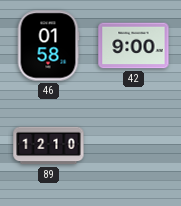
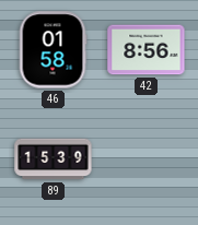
42: 9:00 -> 8:56
89: 12:10 -> 15:39
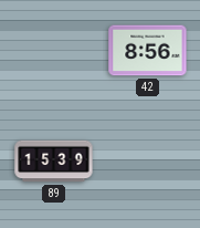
46: 01:58 -> none
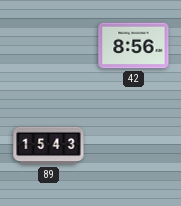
89: 15:39 -> 15:43
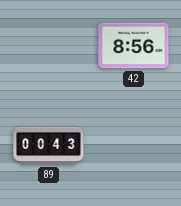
89: 15:43 -> 00:43
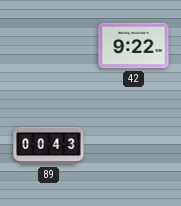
42: 8:56 -> 9:22
